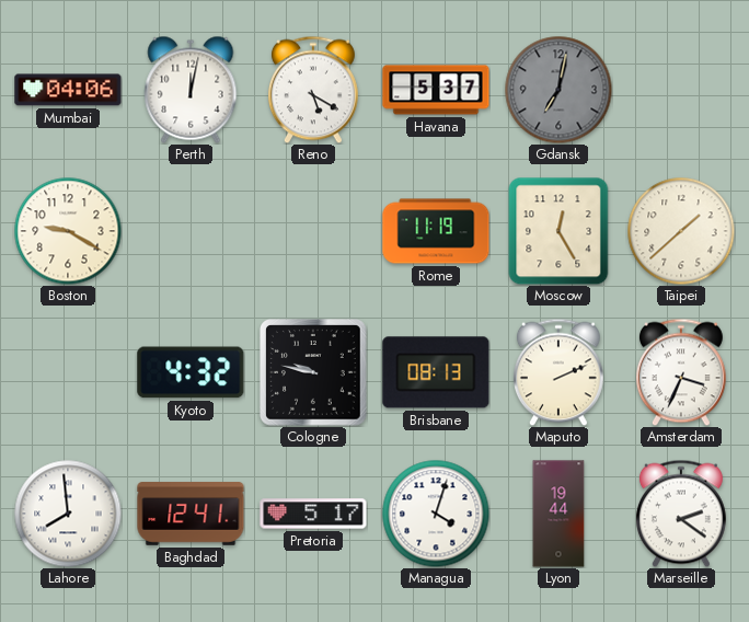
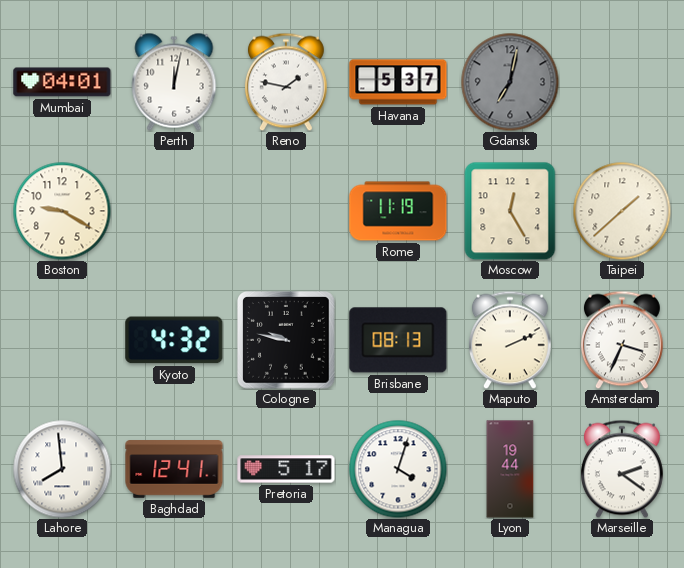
Mumbai: 04:06 -> 04:01
Reno: 5:20 -> 1:47
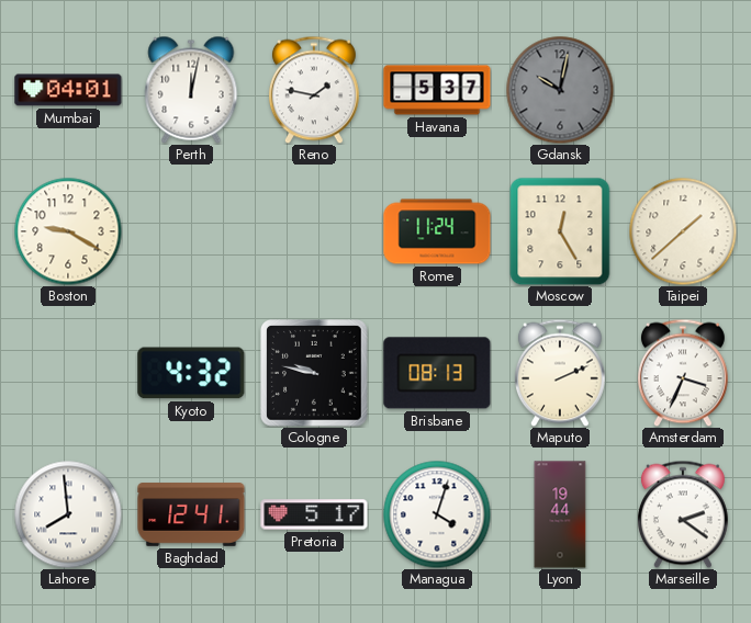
Gdansk: 7:02 -> 10:02
Rome: 11:19 -> 11:24
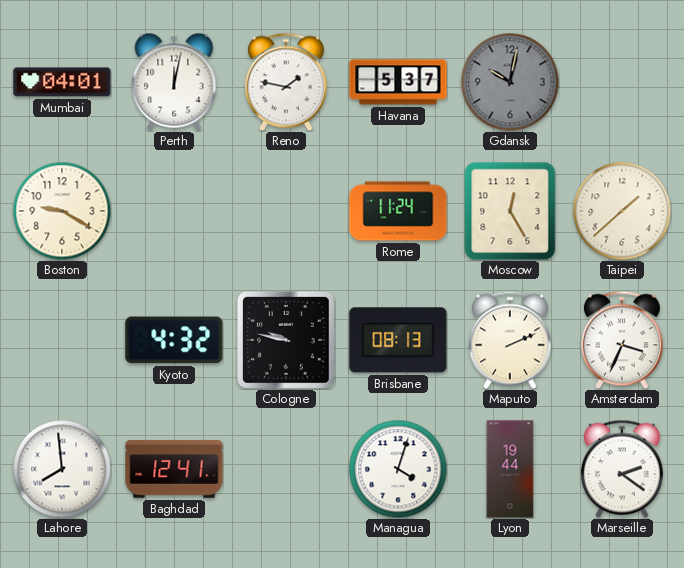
Pretoria: 5:17 -> none
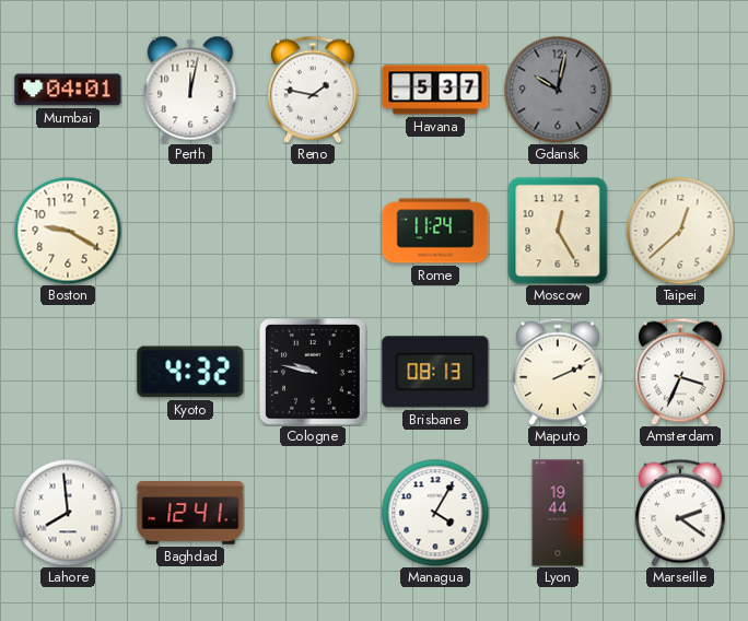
Taipei: 1:38 -> 12:38
Managua: 4:03 -> 4:05
